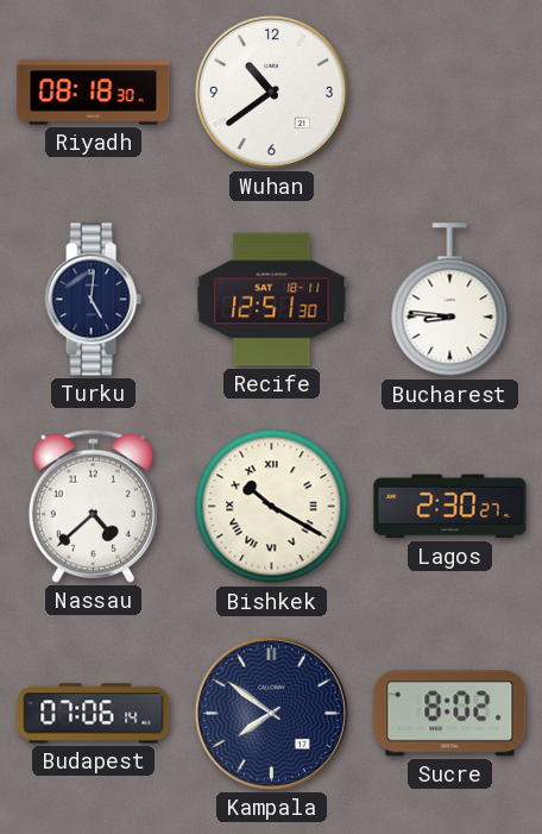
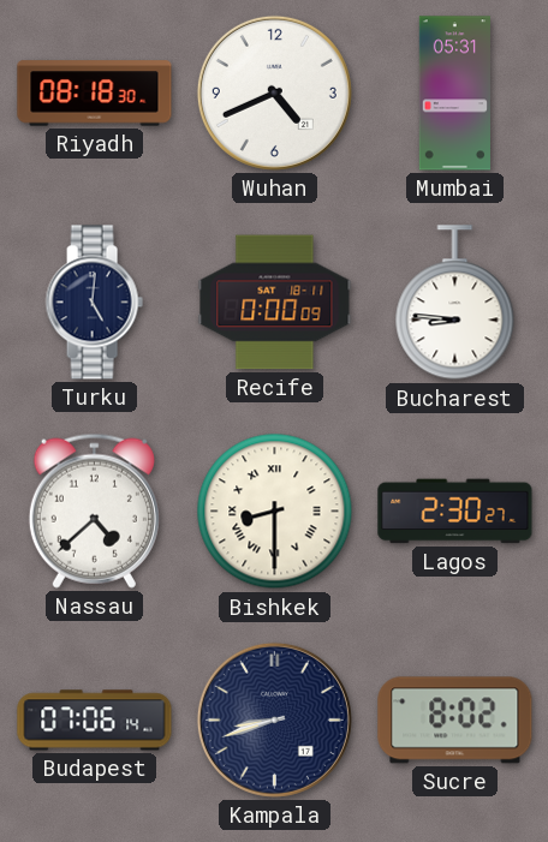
Wuhan: 10:39 -> 4:41
Mumbai: none -> 05:31
Recife: 12:51 -> 0:00
Bishkek: 10:20 -> 8:30
Kampala: 7:51 -> 8:42
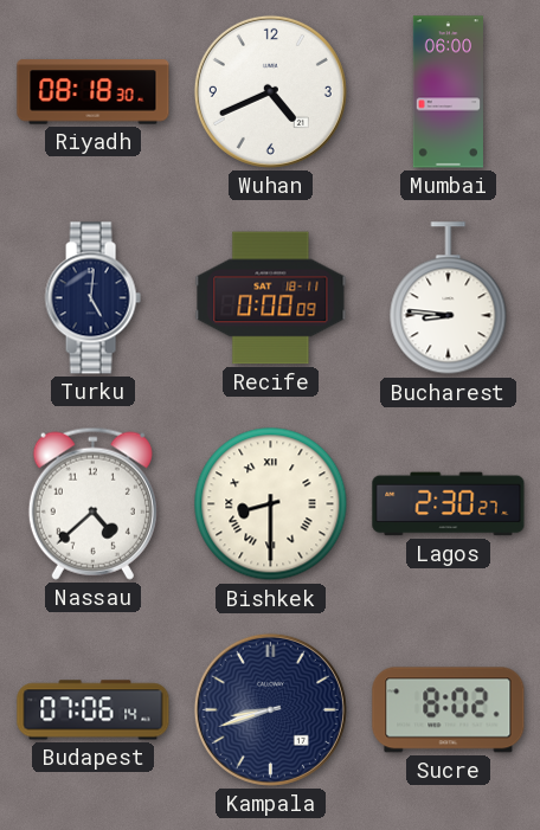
Mumbai: 05:31 -> 06:00
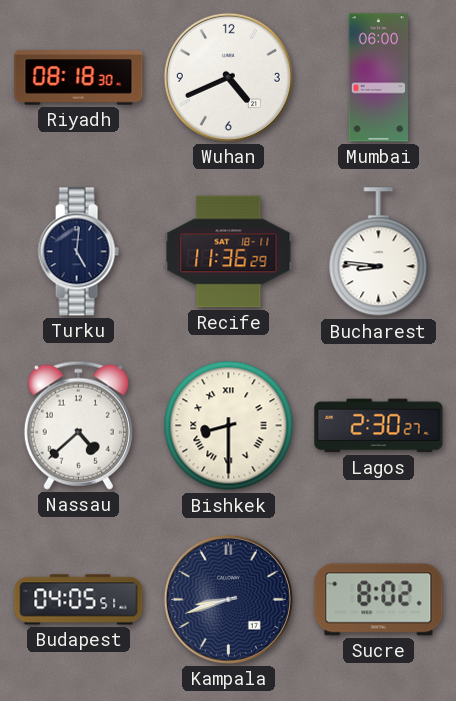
Recife: 0:00 -> 11:36
Budapest: 07:06 -> 04:05
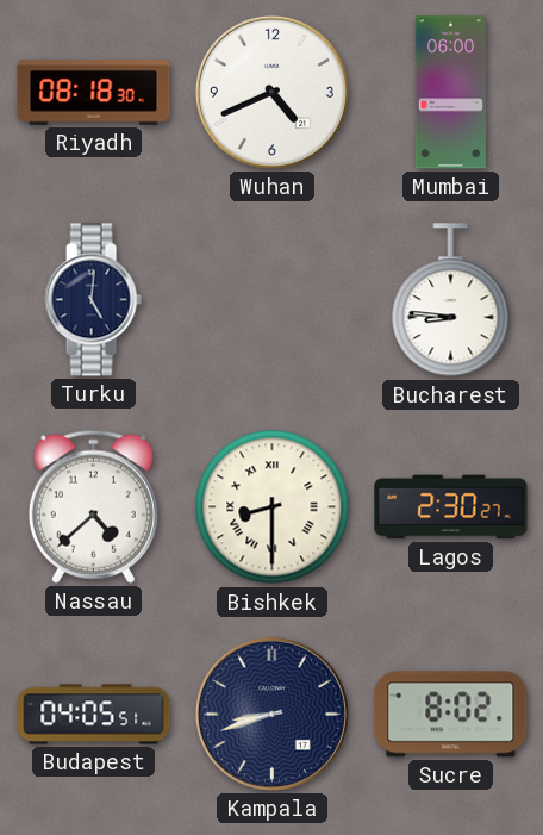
Recife: 11:36 -> none
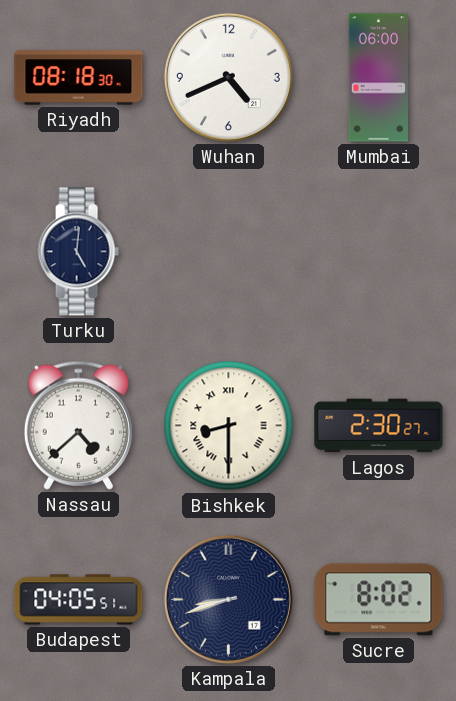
Bucharest: 8:46 -> none
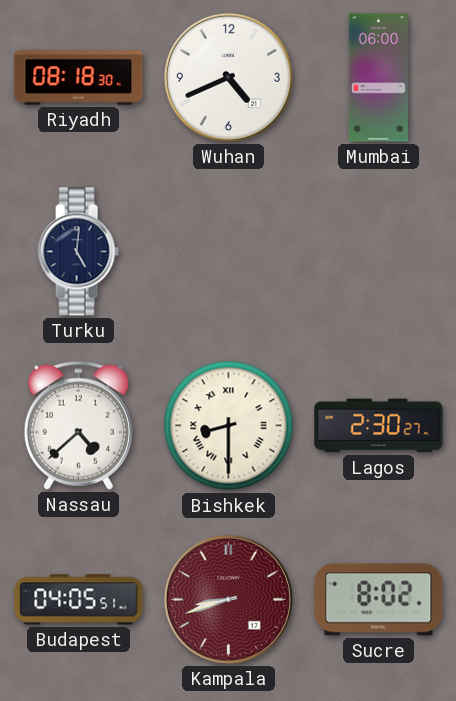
Kampala dial: navy -> burgundy
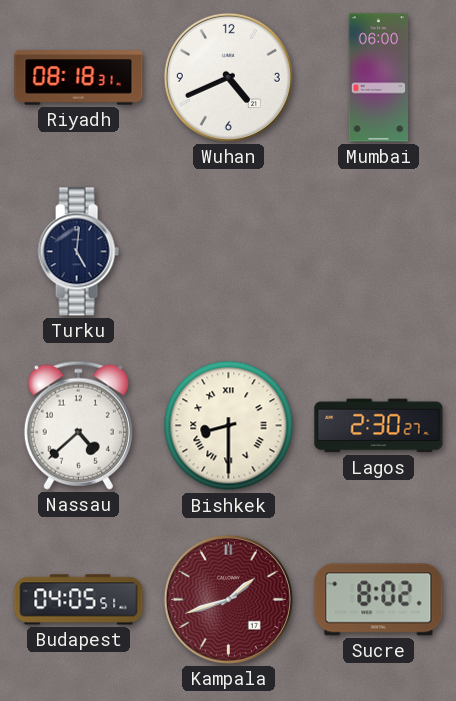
Riyadh: 08:18:30 -> 08:18:31
Kampala: 8:42 -> 1:42
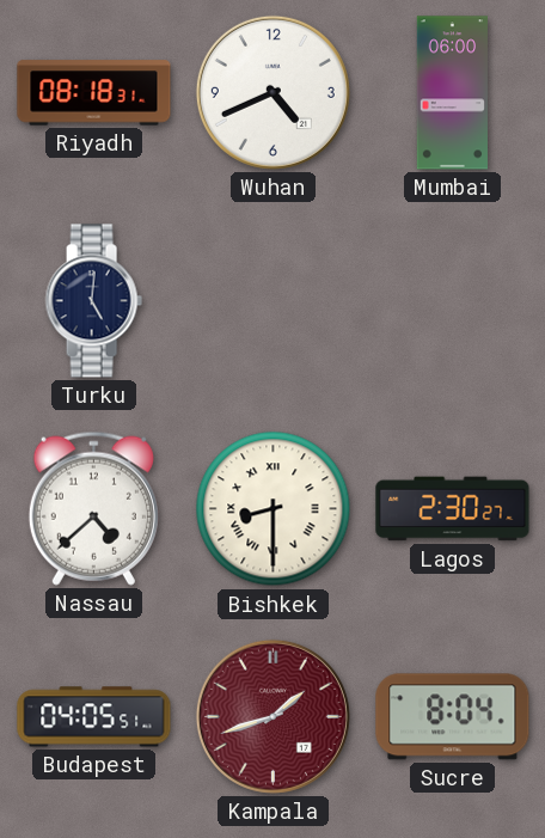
Sucre: 8:02 -> 8:04
